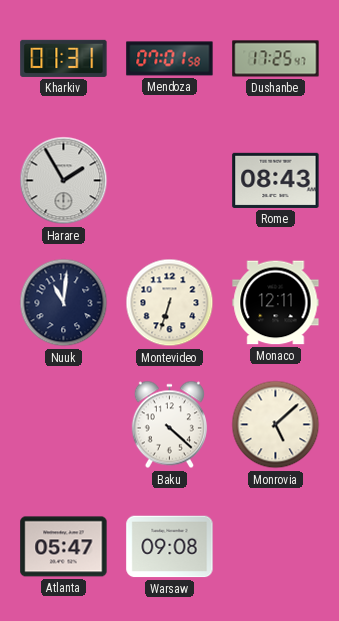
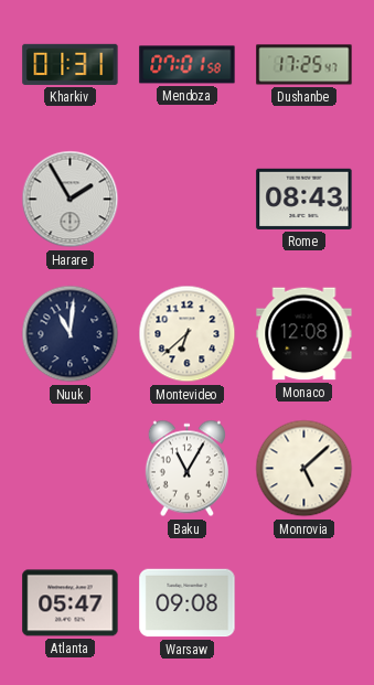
Montevideo: 6:33 -> 6:38
Monaco: 12:11 -> 12:08
Baku: 4:22 -> 11:05
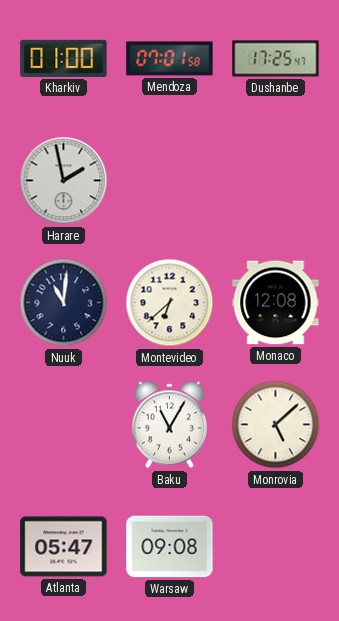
Kharkiv: 01:31 -> 01:00
Harare: 1:55 -> 1:58
Rome: 08:43 -> none
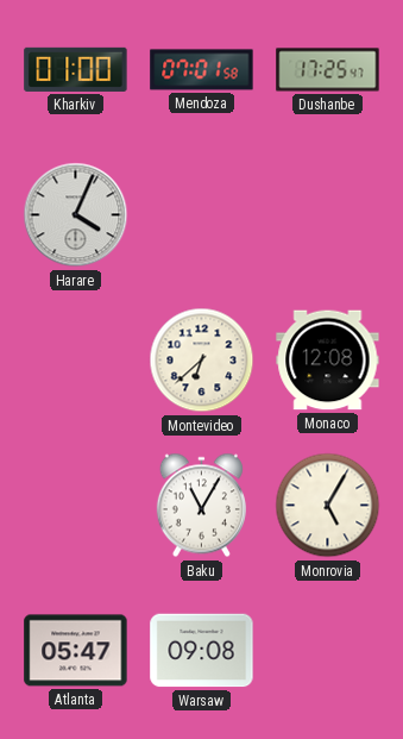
Harare: 1:58 -> 4:04
Nuuk: 11:01 -> none
Monrovia: 5:08 -> 5:05
